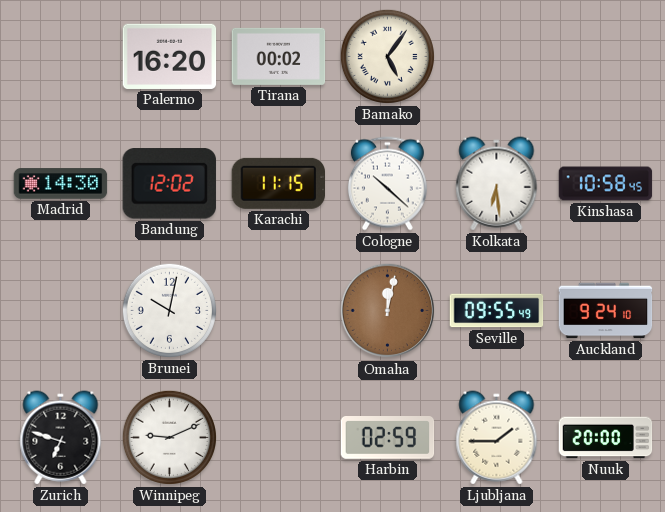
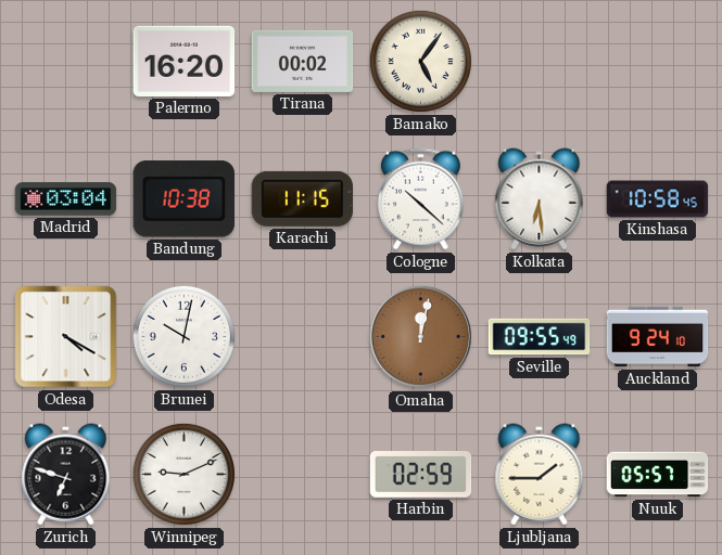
Madrid: 14:30 -> 03:04
Bandung: 12:02 -> 10:38
Odesa: none -> 4:20
Nuuk: 20:00 -> 05:57
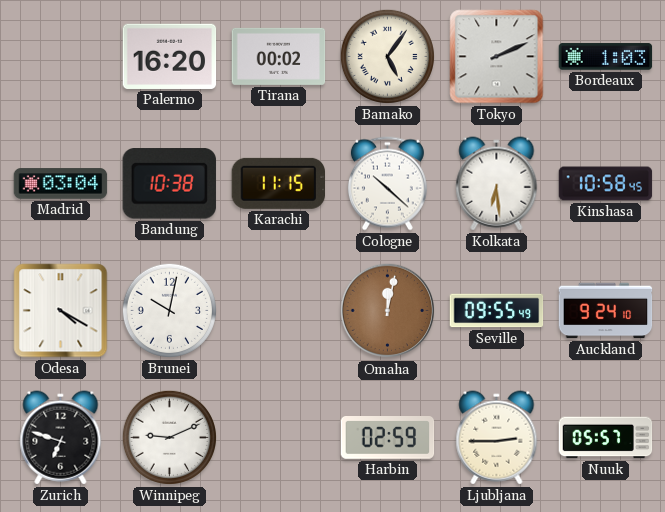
Tokyo: none -> 2:11
Bordeaux: none -> 1:03
Ljubljana: 1:45 -> 2:45
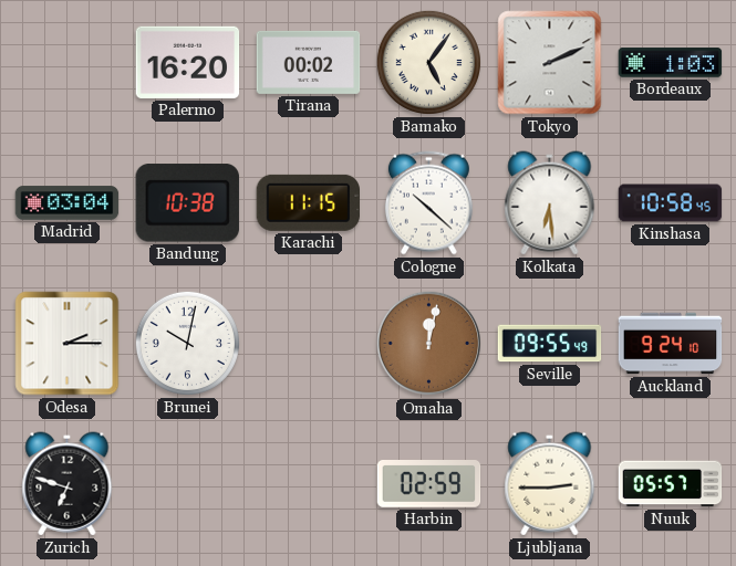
Odesa: 4:20 -> 2:15
Winnipeg: 9:11 -> none
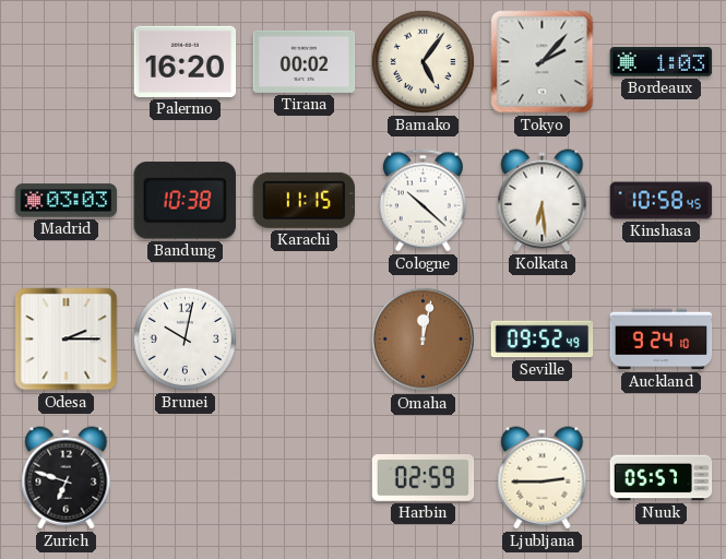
Tokyo: 2:11 -> 2:07
Madrid: 03:04 -> 03:03
Seville: 09:55 -> 09:52
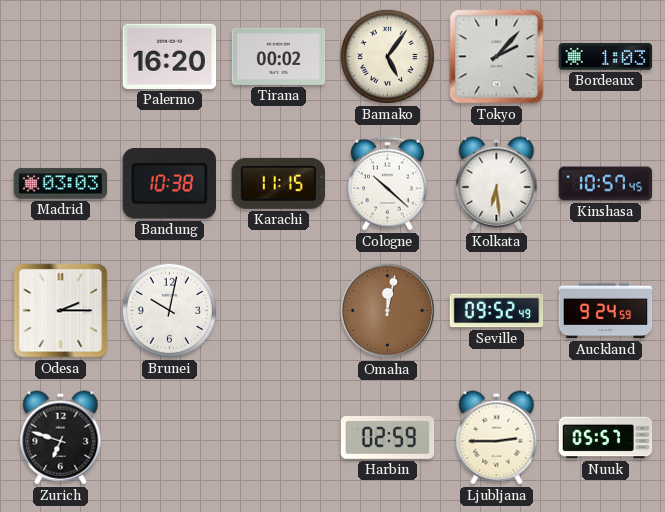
Kinshasa: 10:58 -> 10:57
Auckland: 9:24:10 -> 9:24:59
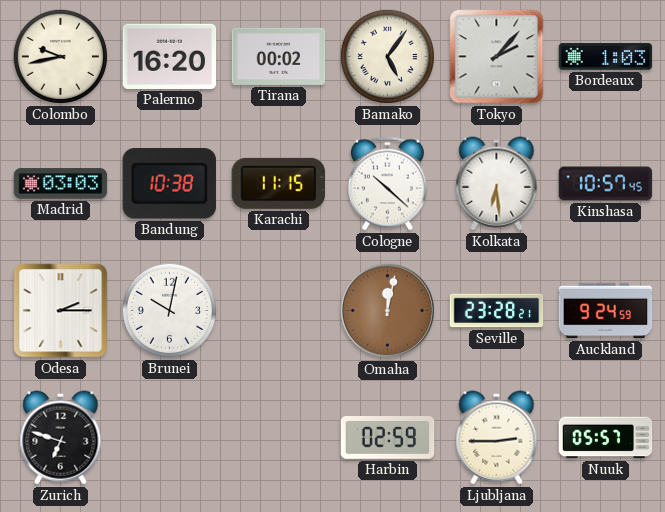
Colombo: none -> 9:43
Seville: 09:52 -> 23:28
